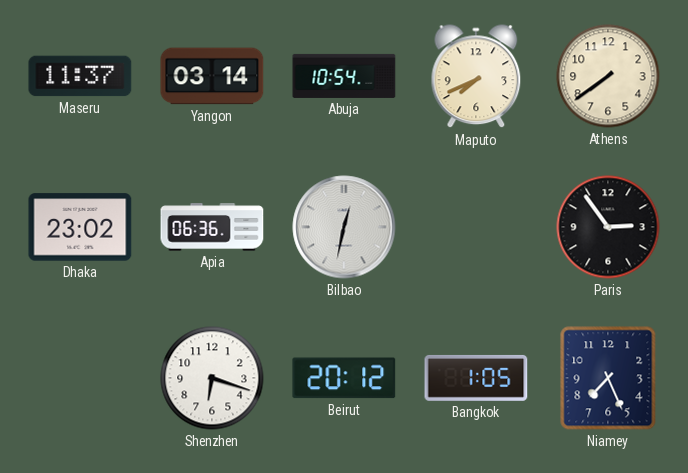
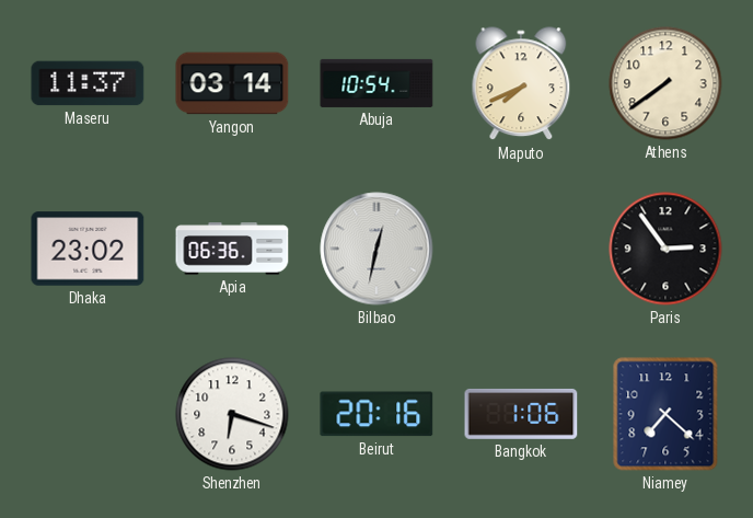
Beirut: 20:12 -> 20:16
Bangkok: 1:05 -> 1:06
Niamey: 7:26 -> 7:22
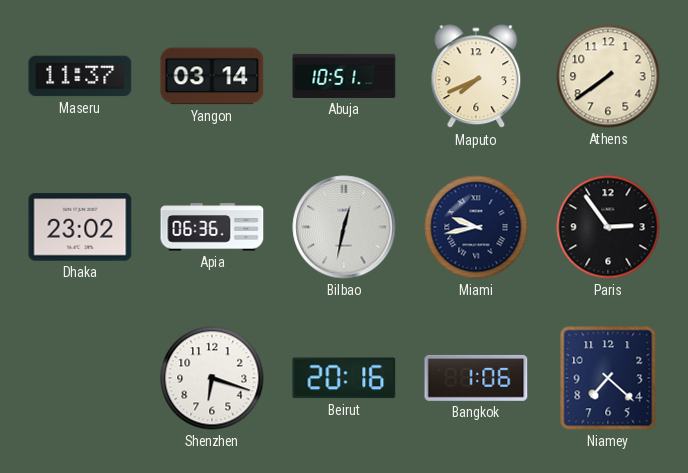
Abuja: 10:54 -> 10:51
Miami: none -> 9:43
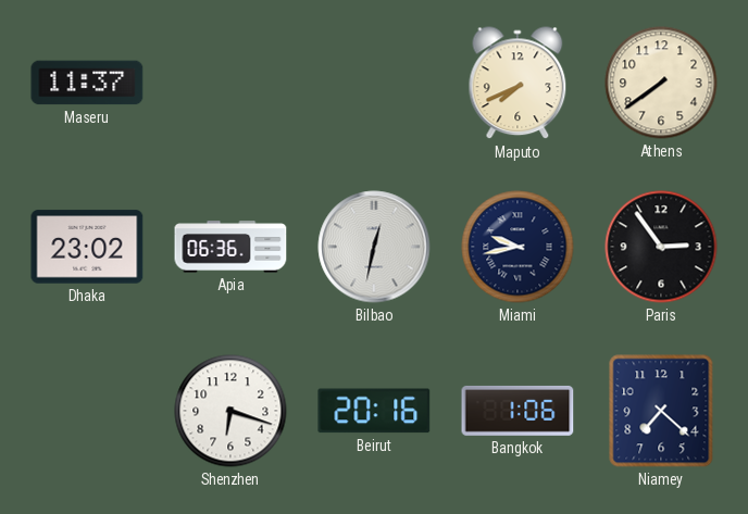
Yangon: 03:14 -> none
Abuja: 10:51 -> none
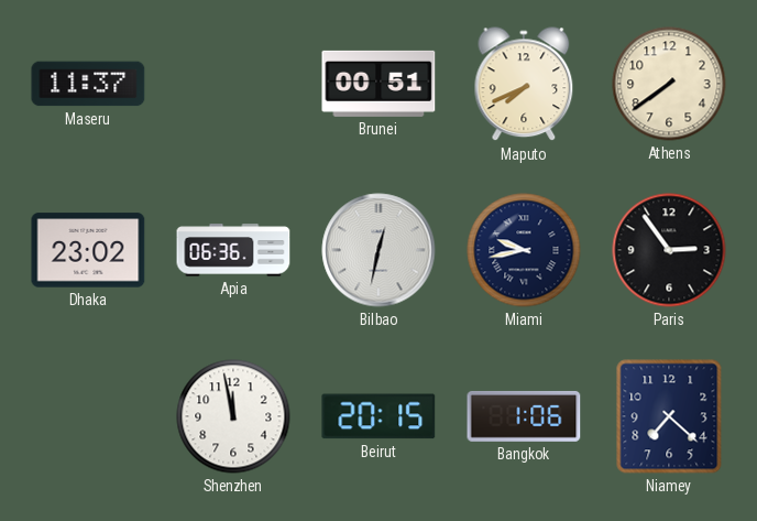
Brunei: none -> 00:51
Shenzhen: 6:18 -> 11:58
Beirut: 20:16 -> 20:15
